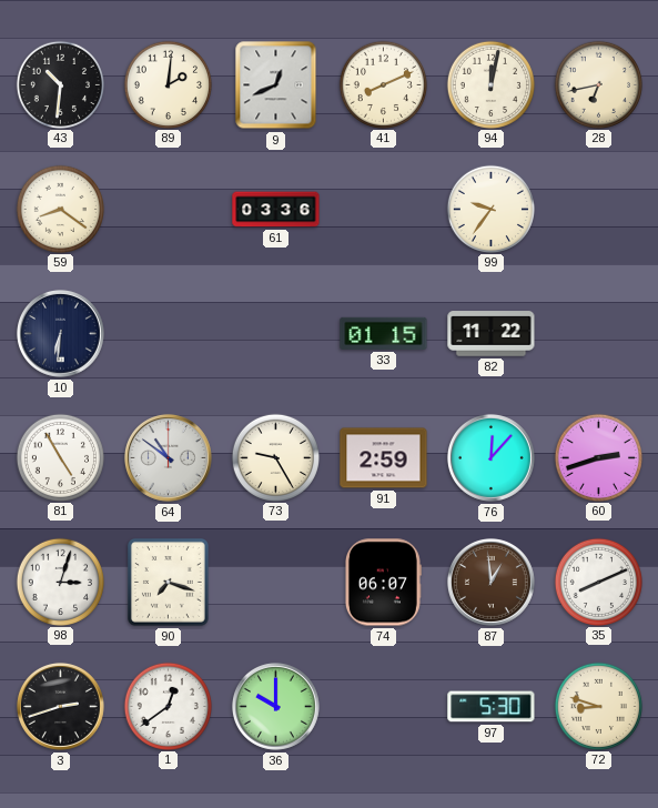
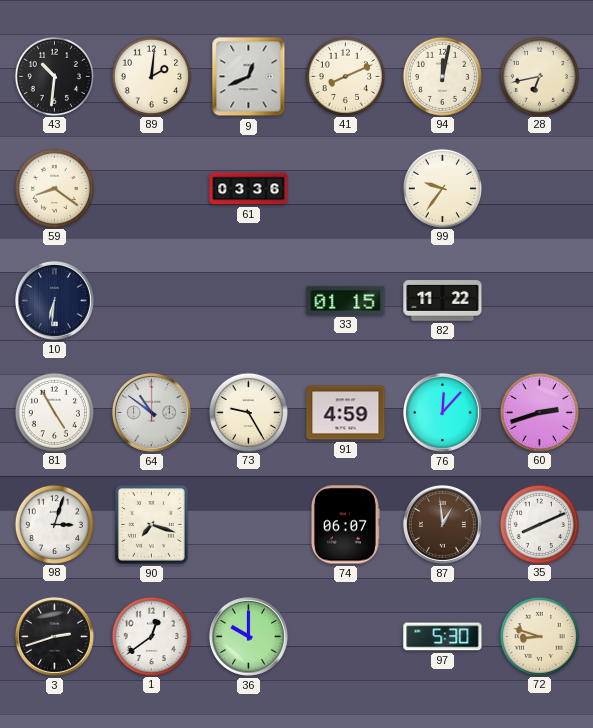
91: 2:59 -> 4:59
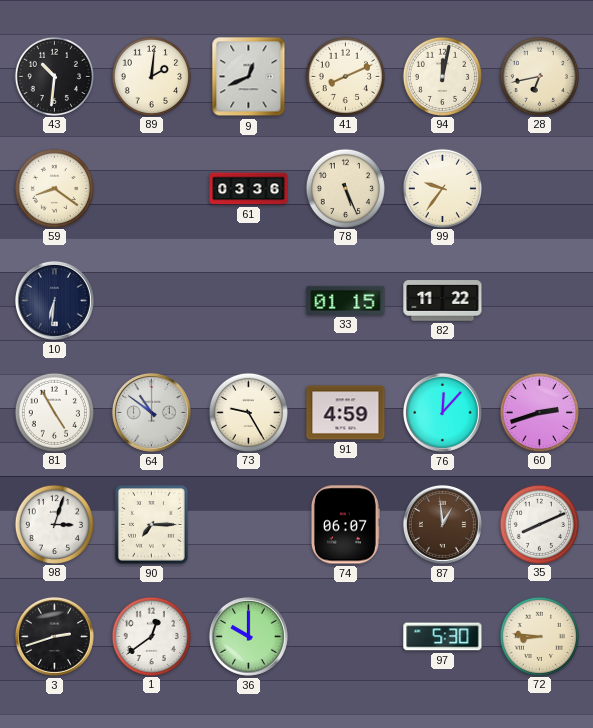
78: none -> 5:26
90: 7:18 -> 7:15
72: 8:48 -> 8:46
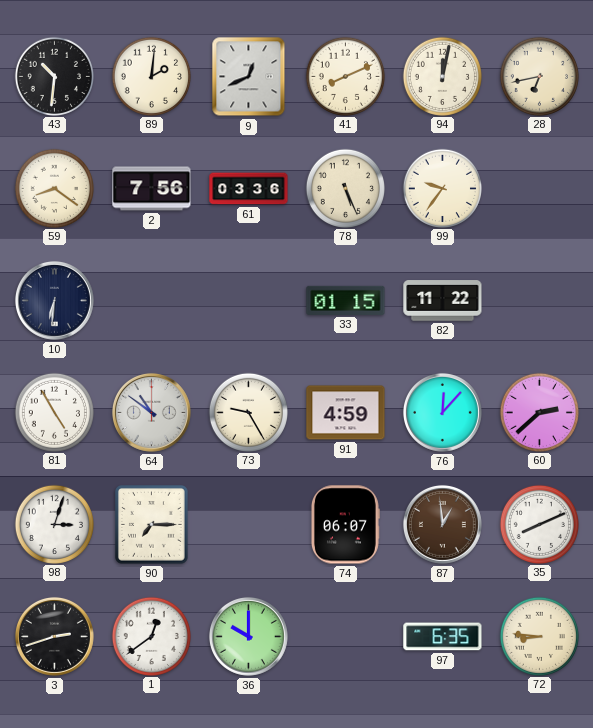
2: none -> 7:56
60: 2:42 -> 2:38
97: 5:30 -> 6:35
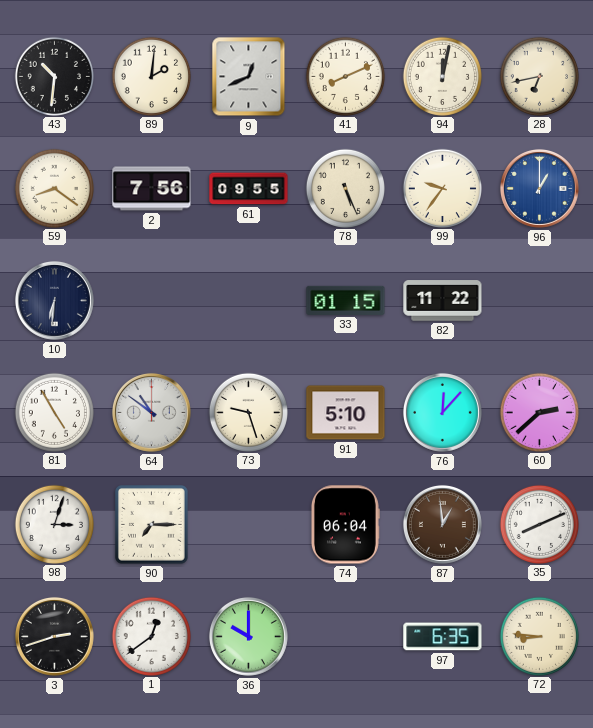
61: 03:36 -> 09:55
96: none -> 1:00
73: 9:25 -> 9:27
91: 4:59 -> 5:10
74: 06:07 -> 06:04
